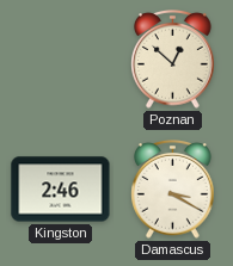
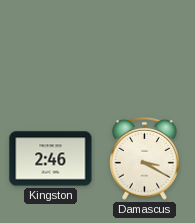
Poznan: 12:52 -> none
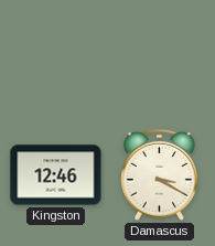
Kingston: 2:46 -> 12:46
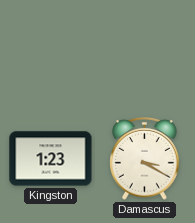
Kingston: 12:46 -> 1:23
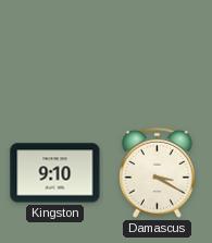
Kingston: 1:23 -> 9:10
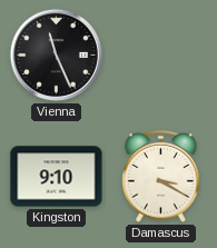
Vienna: none -> 11:26
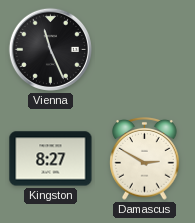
Kingston: 9:10 -> 8:27
Damascus: 3:20 -> 2:50
